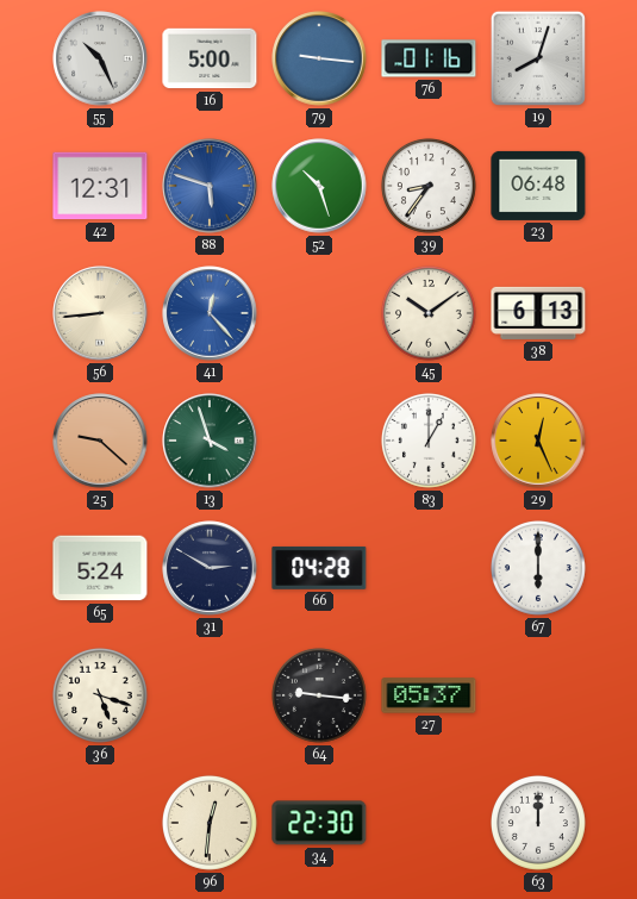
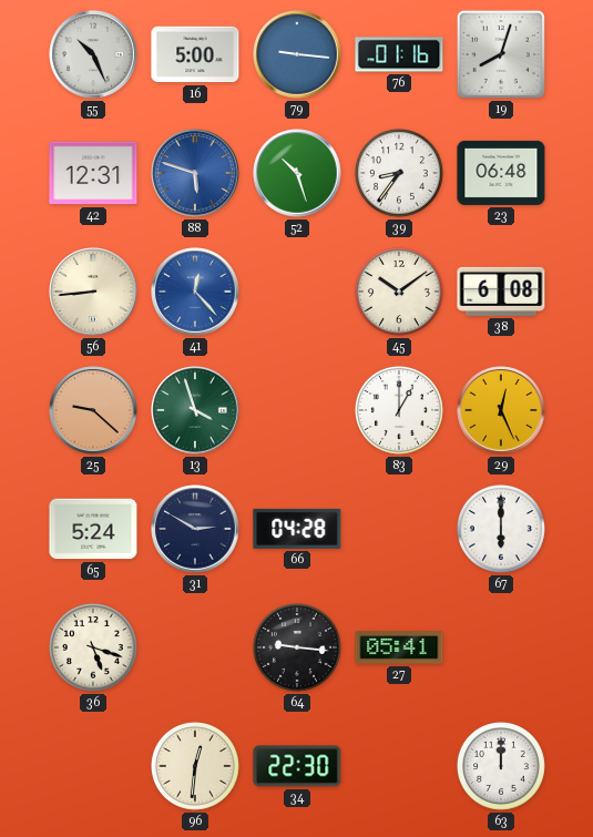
38: 6:13 -> 6:08
27: 05:37 -> 05:41
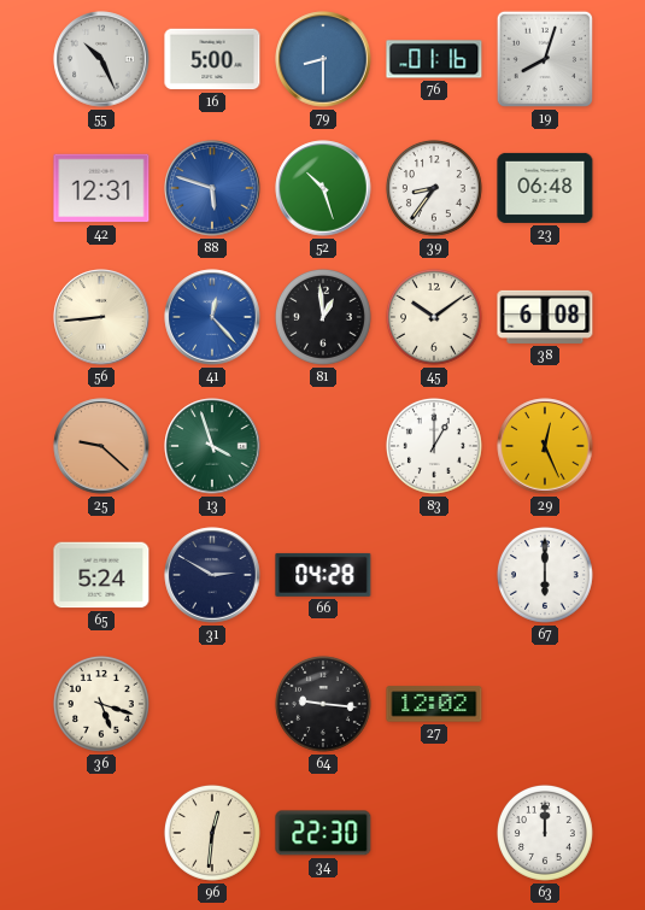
79: 9:16 -> 8:30
81: none -> 12:59
27: 05:41 -> 12:02
